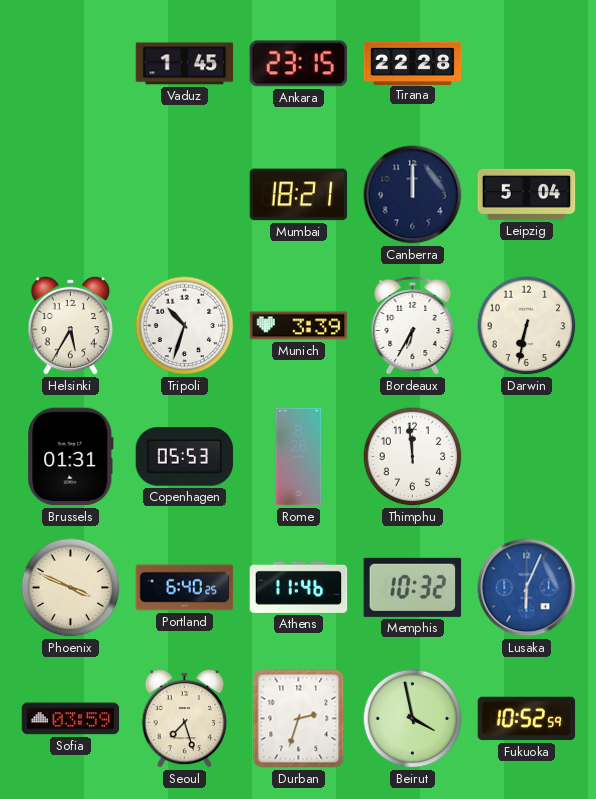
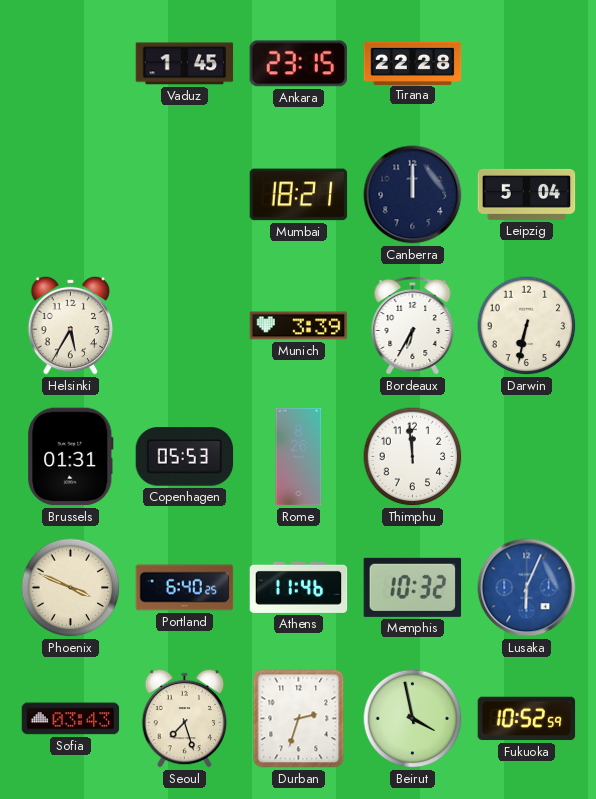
Tripoli: 10:33 -> none
Sofia: 03:59 -> 03:43
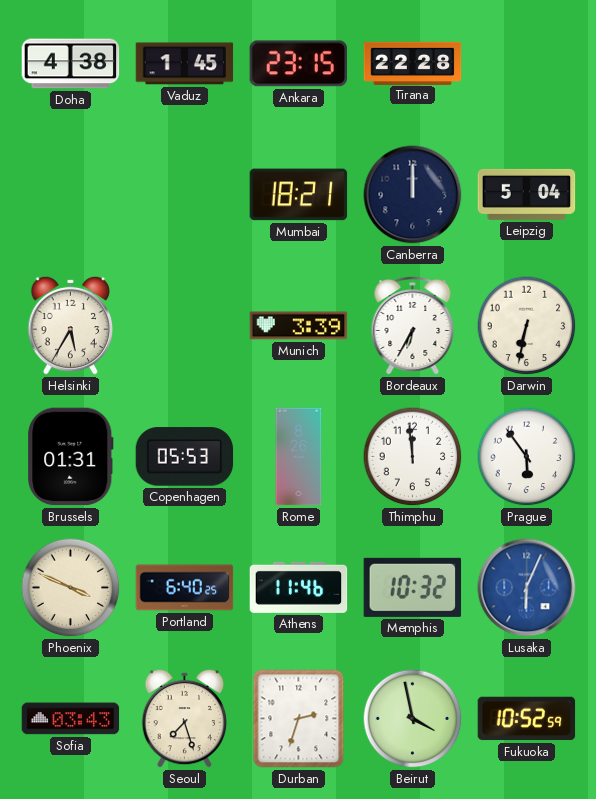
Doha: none -> 4:38
Prague: none -> 5:54
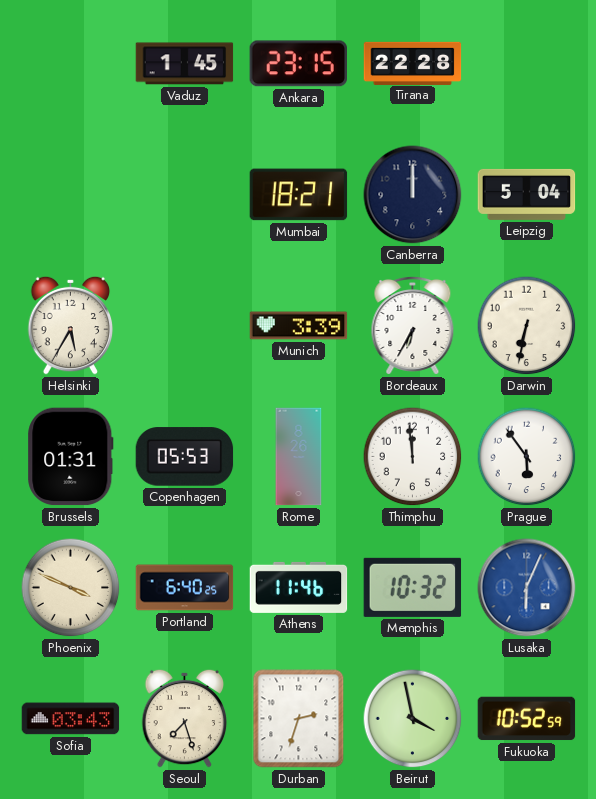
Doha: 4:38 -> none
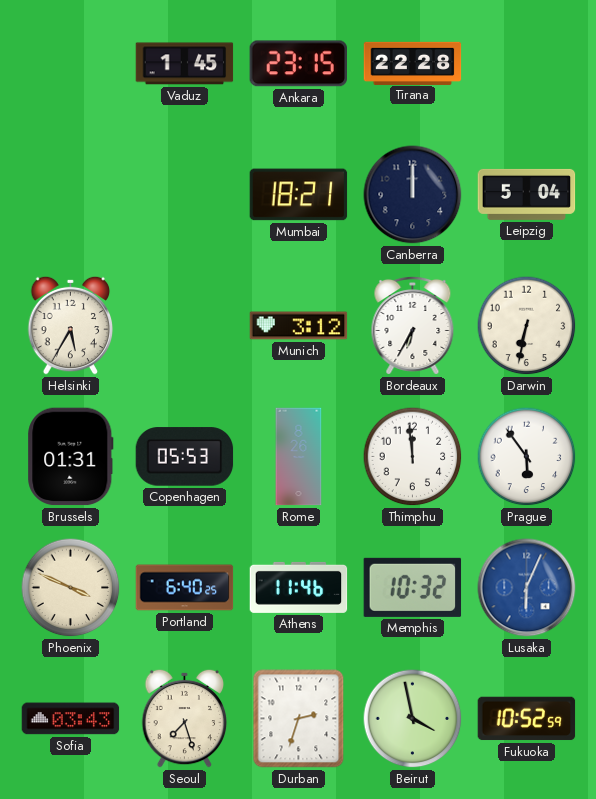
Munich: 3:39 -> 3:12
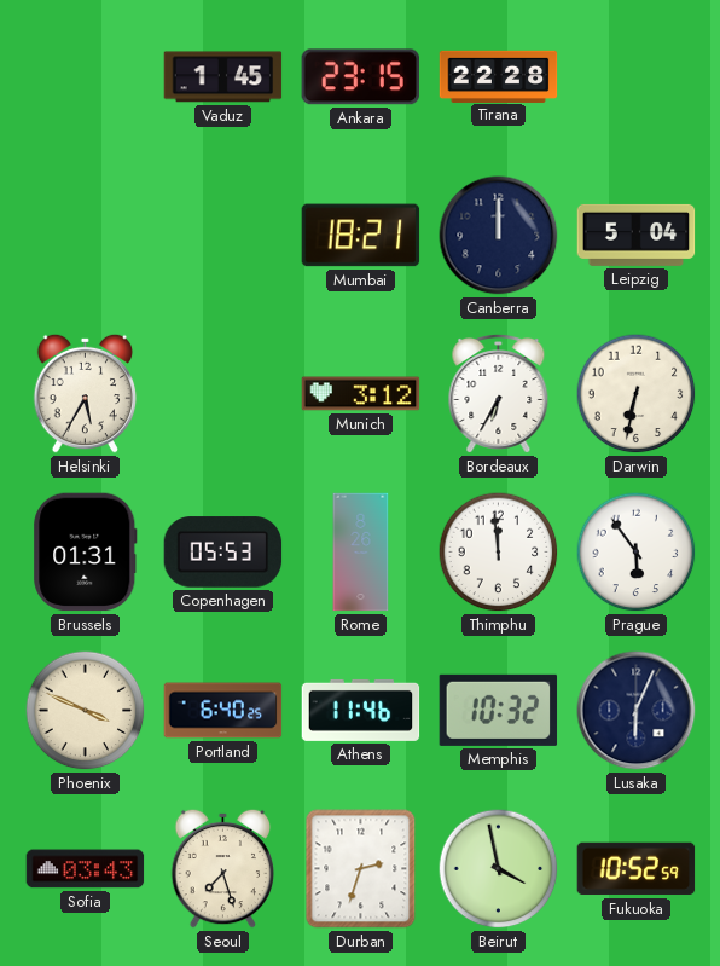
Lusaka dial: blue -> navy
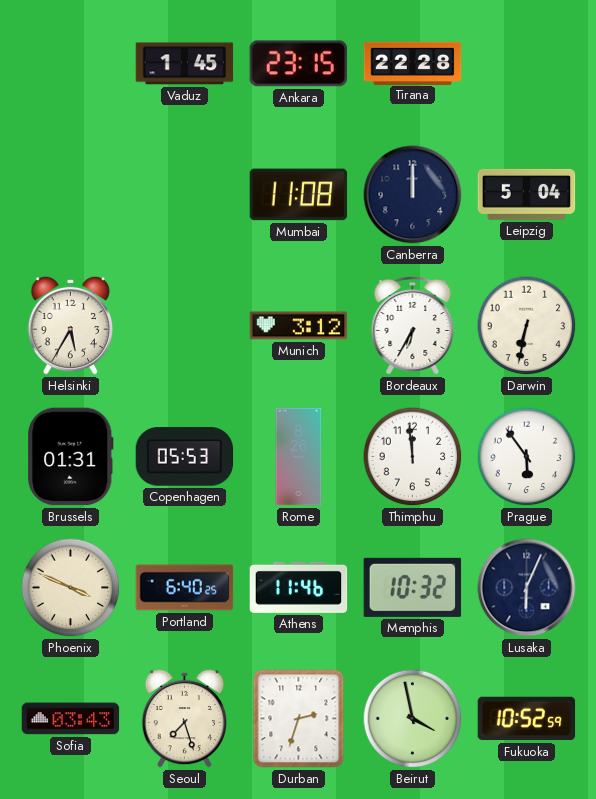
Mumbai: 18:21 -> 11:08
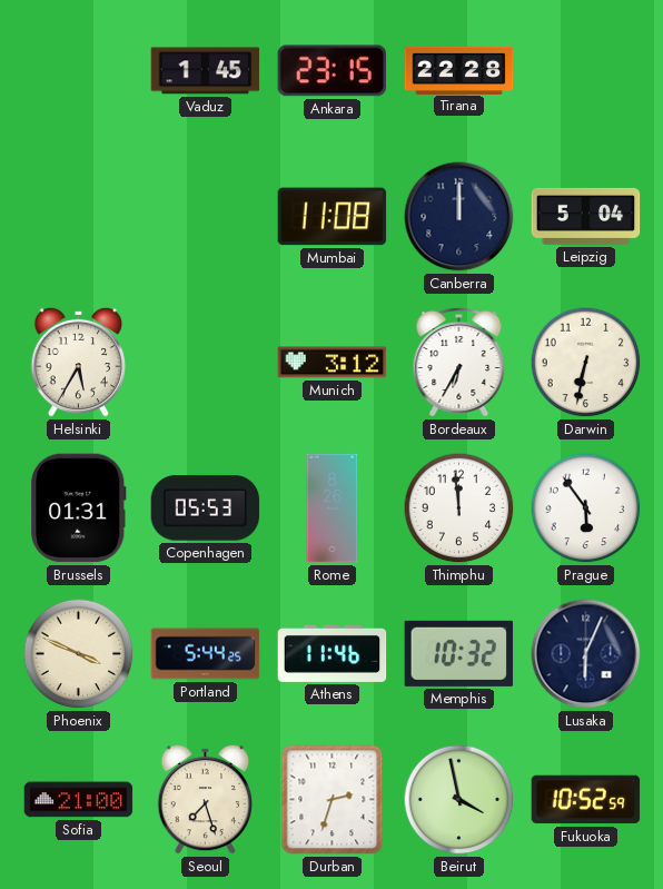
Portland: 6:40 -> 5:44
Sofia: 03:43 -> 21:00
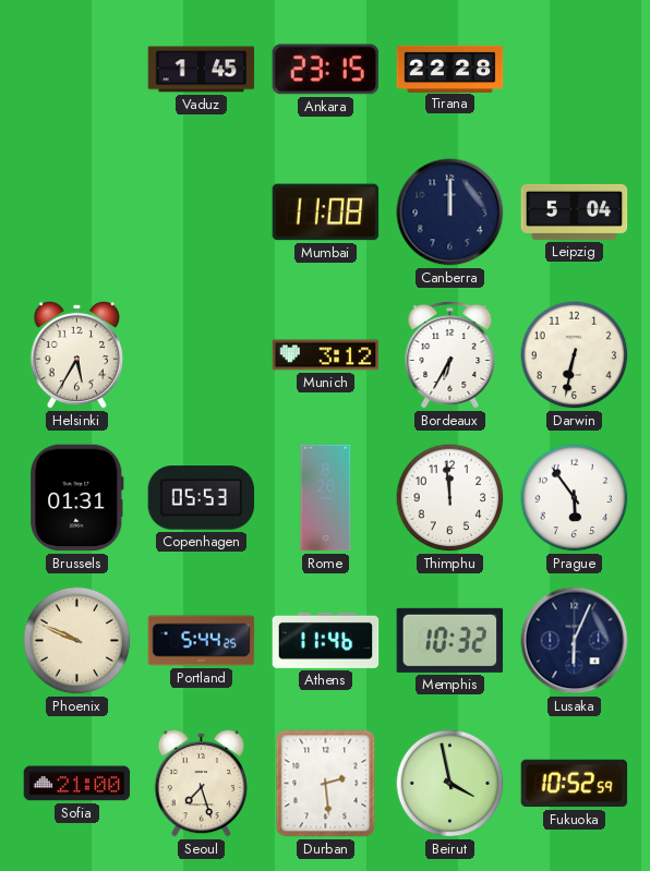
Phoenix: 3:49 -> 9:49
Durban: 2:33 -> 2:29
